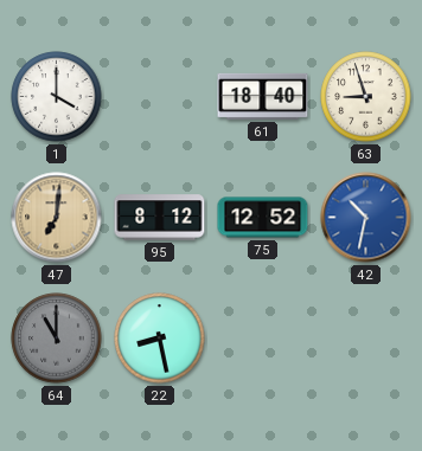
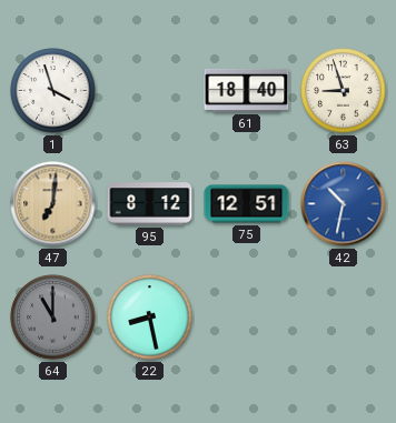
1: 4:00 -> 3:57
75: 12:52 -> 12:51
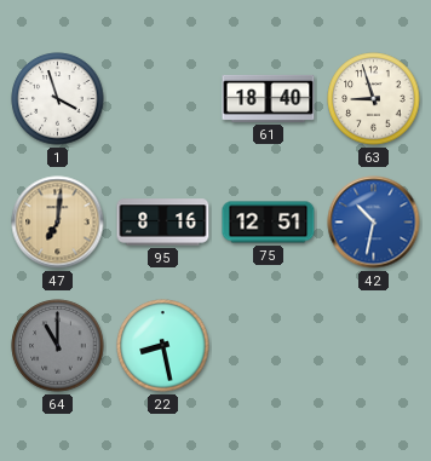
95: 8:12 -> 8:16
